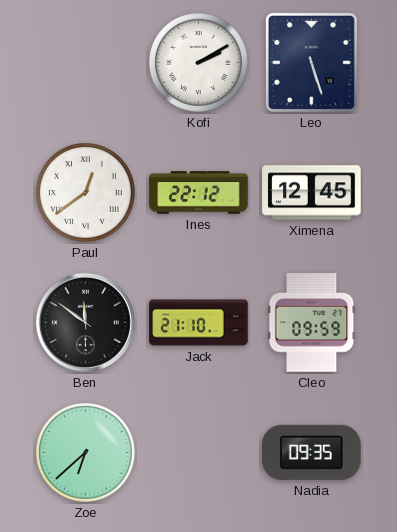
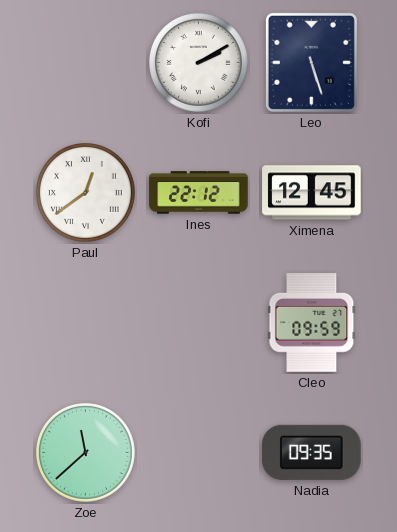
Ben: 11:51 -> none
Jack: 21:10 -> none
Zoe: 6:38 -> 11:38
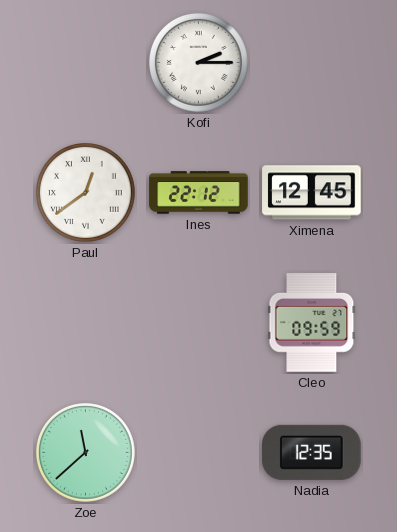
Kofi: 2:10 -> 2:15
Leo: 5:27 -> none
Nadia: 09:35 -> 12:35
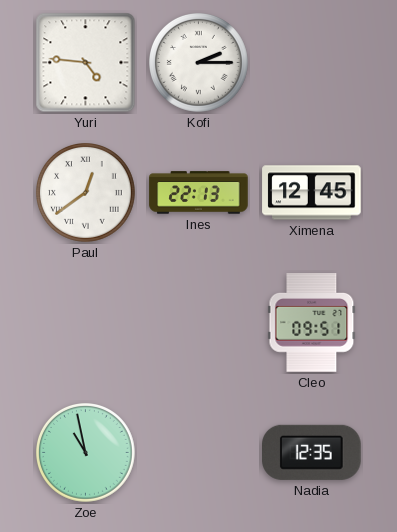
Yuri: none -> 4:46
Ines: 22:12 -> 22:13
Cleo: 09:59 -> 09:51
Zoe: 11:38 -> 10:58
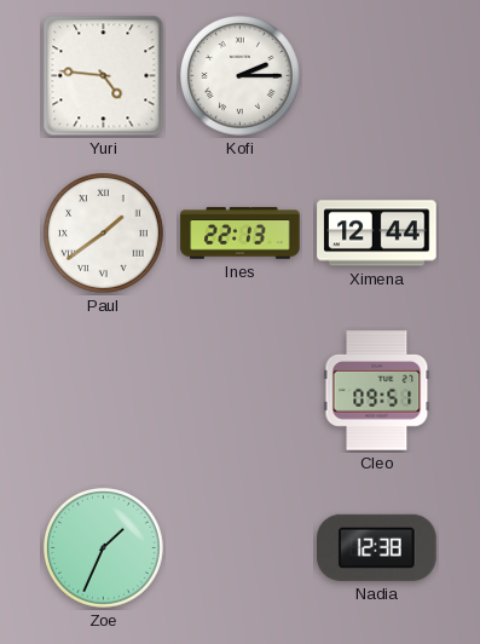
Paul: 12:39 -> 1:39
Ximena: 12:45 -> 12:44
Zoe: 10:58 -> 1:34
Nadia: 12:35 -> 12:38
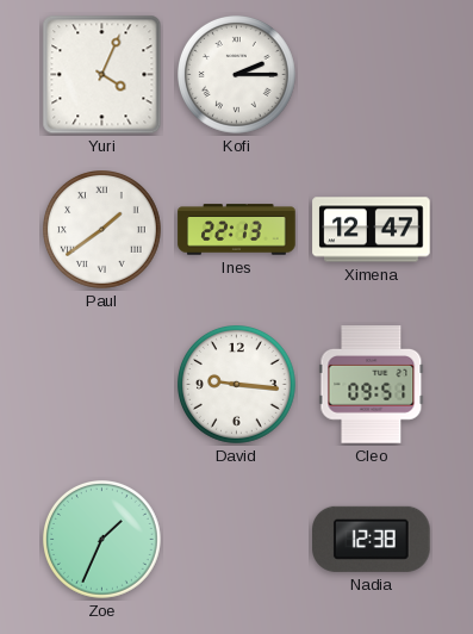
Yuri: 4:46 -> 4:04
Ximena: 12:44 -> 12:47
David: none -> 9:16
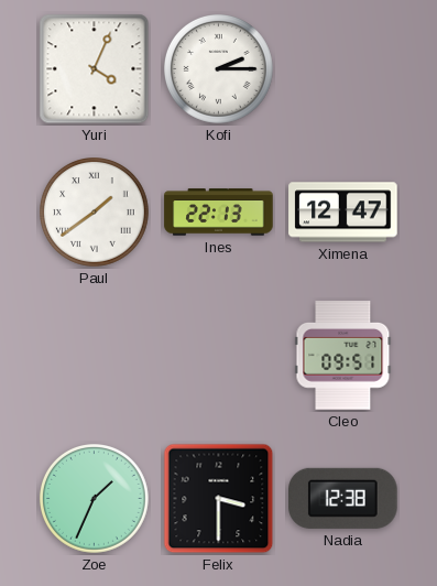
David: 9:16 -> none
Felix: none -> 3:30
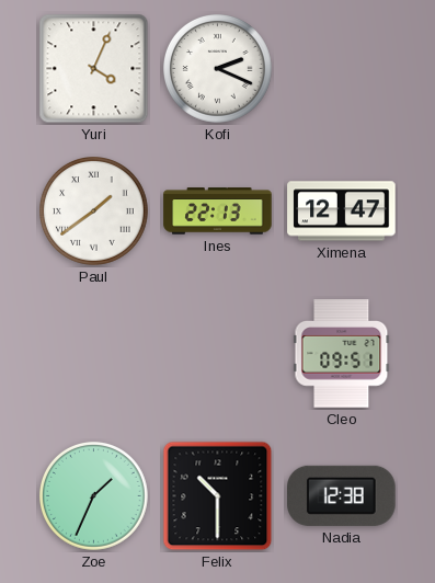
Kofi: 2:15 -> 2:19
Felix: 3:30 -> 10:30
